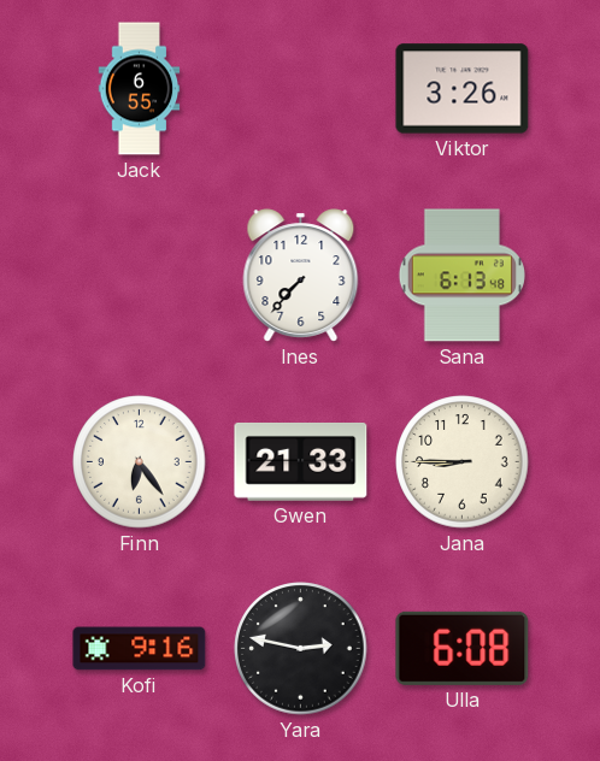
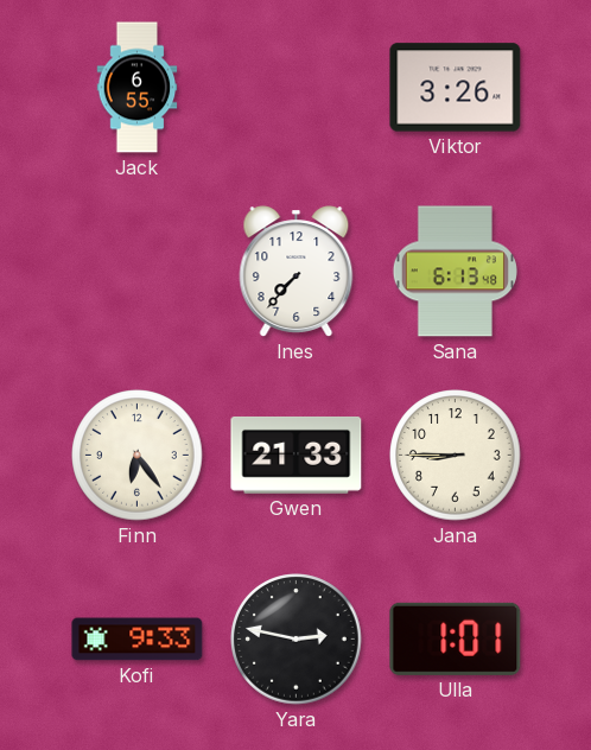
Kofi: 9:16 -> 9:33
Ulla: 6:08 -> 1:01
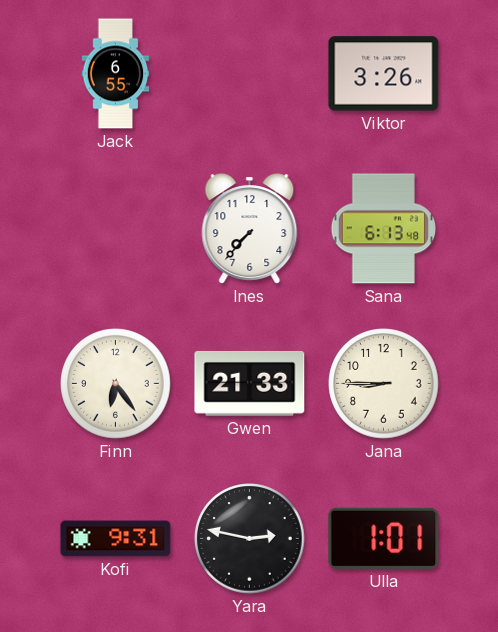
Kofi: 9:33 -> 9:31
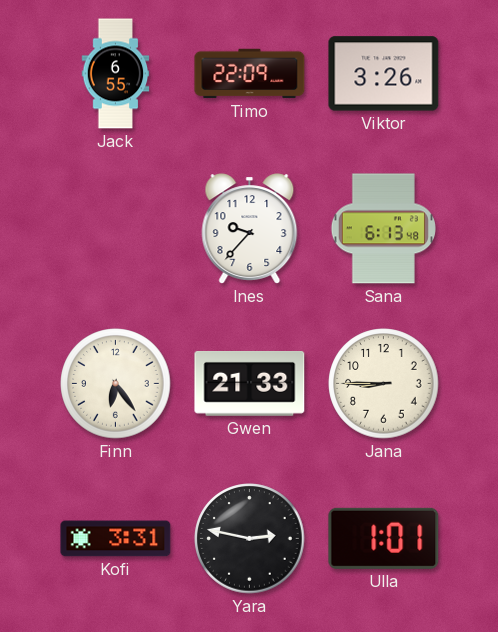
Timo: none -> 22:09
Ines: 7:37 -> 9:37
Kofi: 9:31 -> 3:31
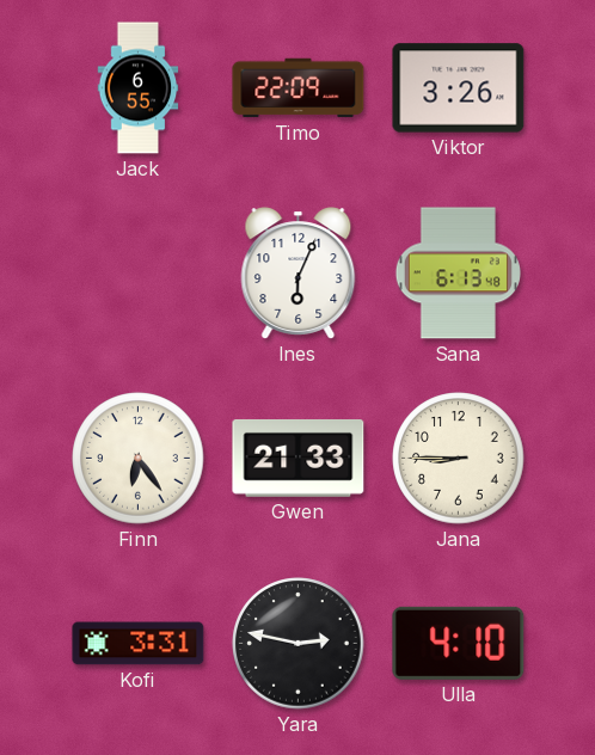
Ines: 9:37 -> 6:04
Ulla: 1:01 -> 4:10
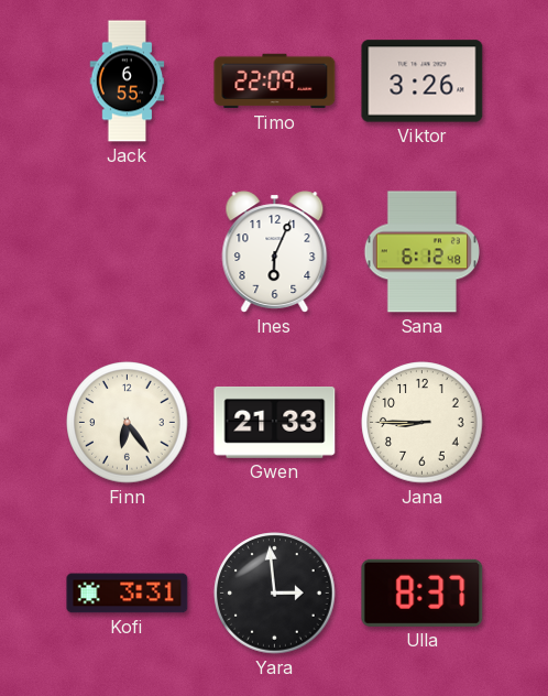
Sana: 6:13 -> 6:12
Yara: 2:47 -> 2:59
Ulla: 4:10 -> 8:37
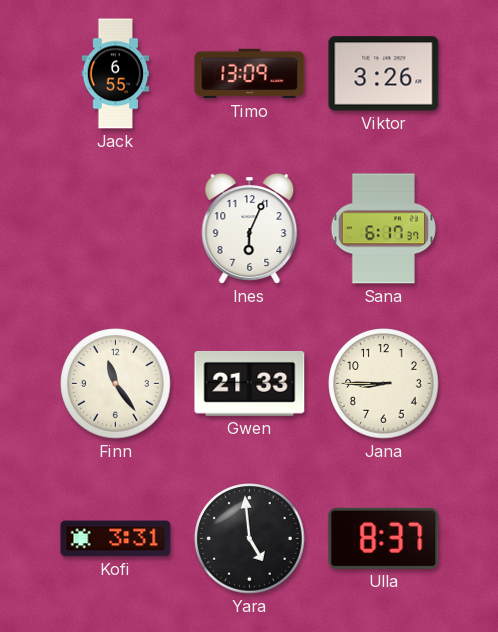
Timo: 22:09 -> 13:09
Sana: 6:12 -> 6:17
Finn: 6:24 -> 11:24
Yara: 2:59 -> 4:59
